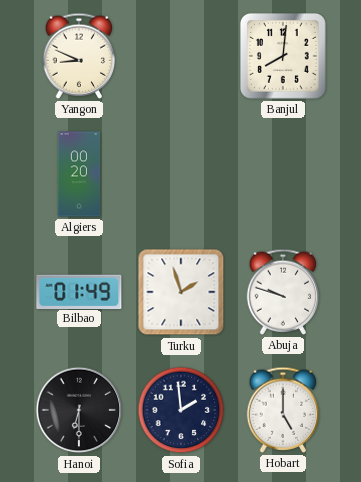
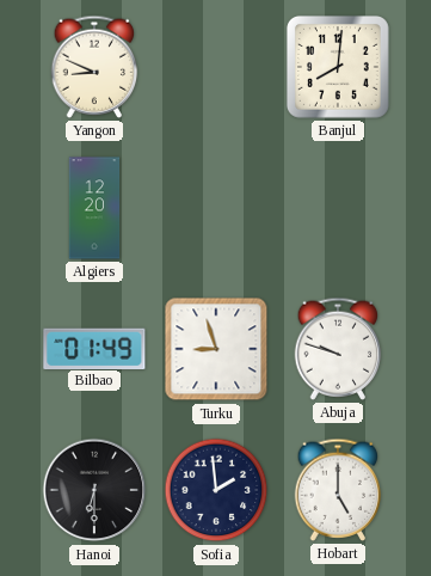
Algiers: 00:20 -> 12:20
Turku: 1:57 -> 8:57
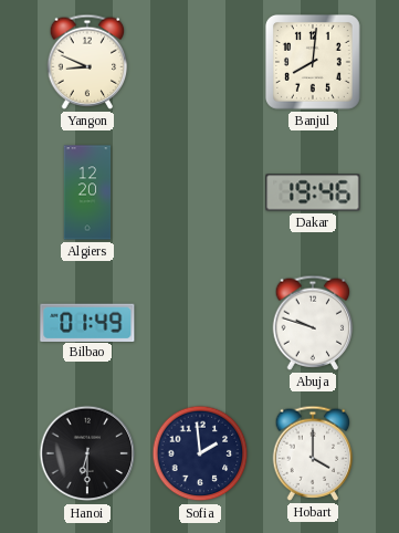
Dakar: none -> 19:46
Turku: 8:57 -> none
Hobart: 5:00 -> 4:00
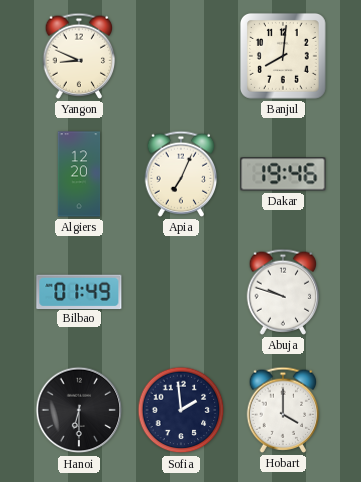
Apia: none -> 7:04
